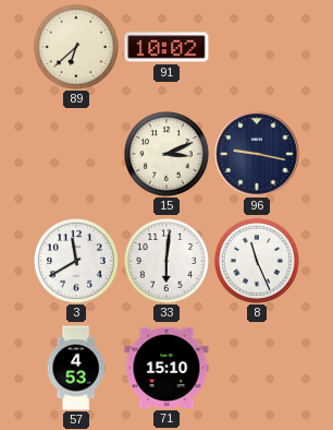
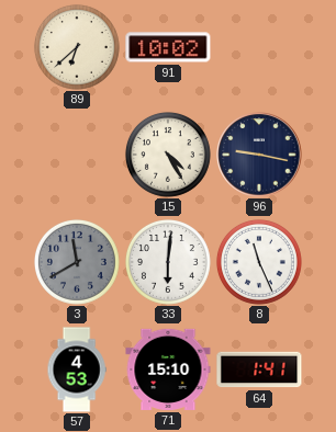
15: 3:11 -> 4:25
3 dial: white -> grey
64: none -> 1:41
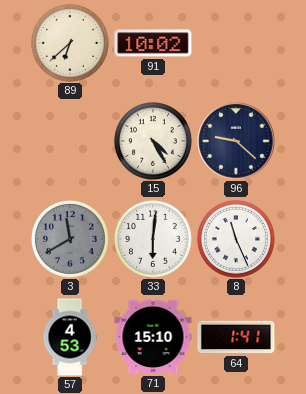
96: 9:17 -> 9:22
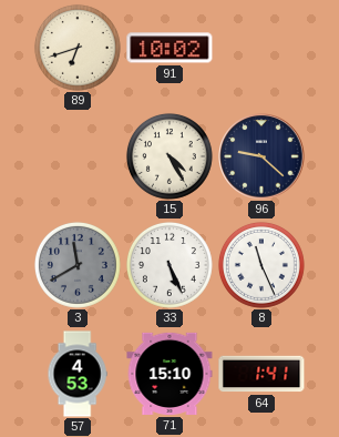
89: 6:38 -> 6:42
33: 6:01 -> 5:26
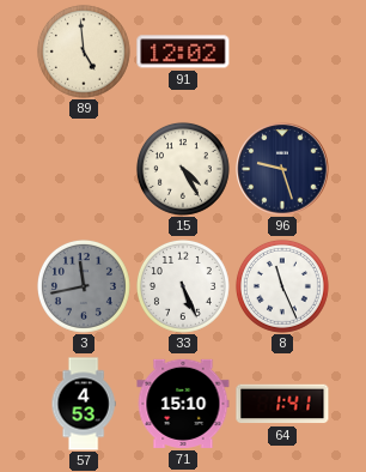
89: 6:42 -> 4:59
91: 10:02 -> 12:02
96: 9:22 -> 9:27
3: 11:40 -> 11:43
